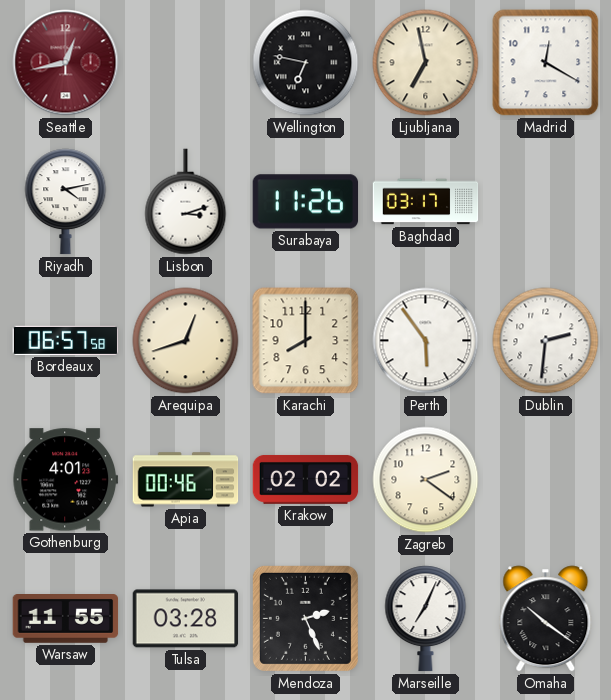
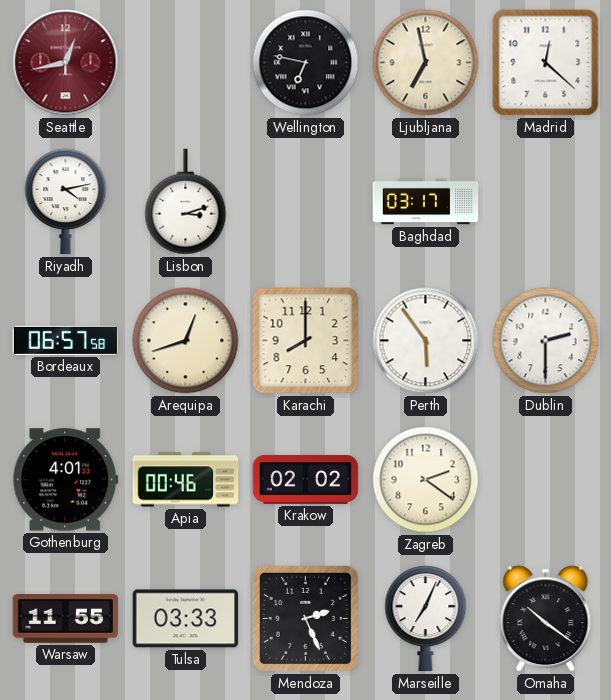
Madrid: 12:20 -> 12:22
Surabaya: 11:26 -> none
Dublin: 2:31 -> 2:30
Tulsa: 03:28 -> 03:33
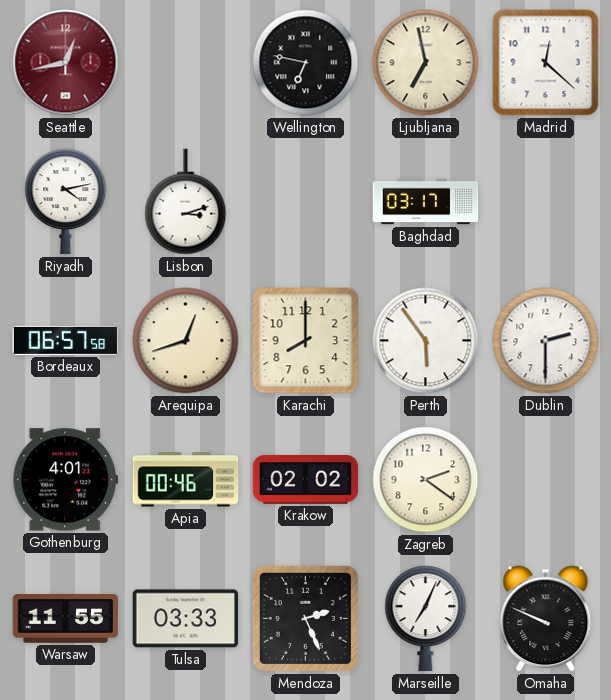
Omaha: 10:21 -> 9:49
